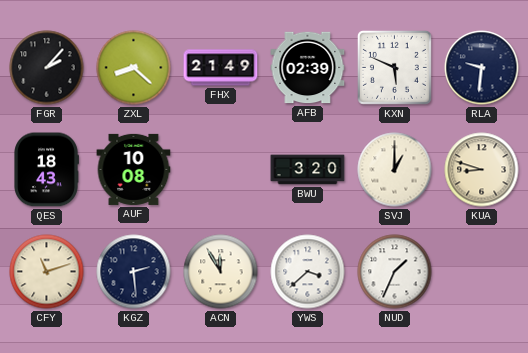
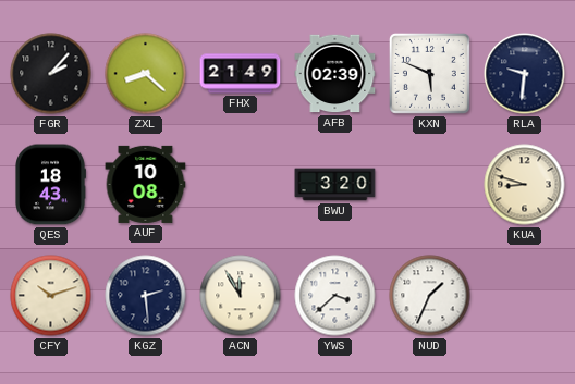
SVJ: 1:00 -> none
CFY: 11:12 -> 10:12
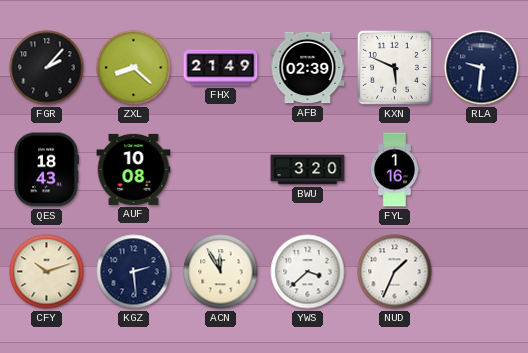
FYL: none -> 1:16
KUA: 8:48 -> none
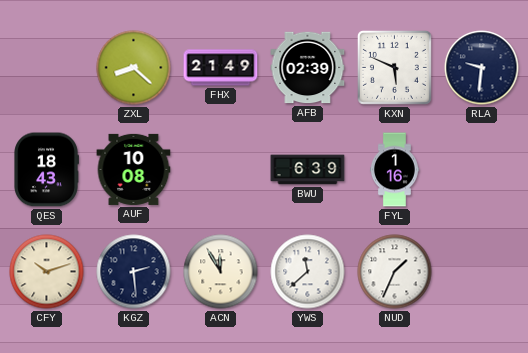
FGR: 2:07 -> none
BWU: 3:20 -> 6:39
YWS: 3:38 -> 11:38
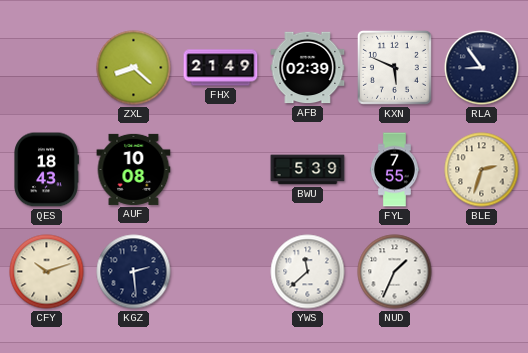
RLA: 9:31 -> 8:54
BWU: 6:39 -> 5:39
FYL: 1:16 -> 7:55
BLE: none -> 2:33
ACN: 11:55 -> none
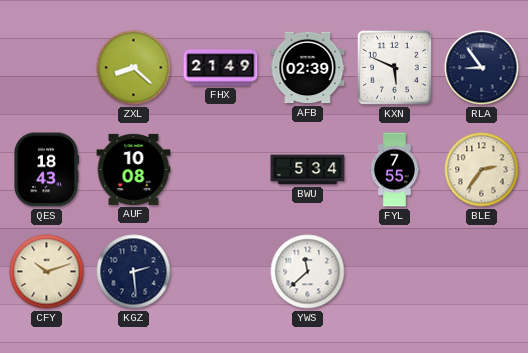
BWU: 5:39 -> 5:34
BLE: 2:33 -> 2:36
NUD: 1:34 -> none
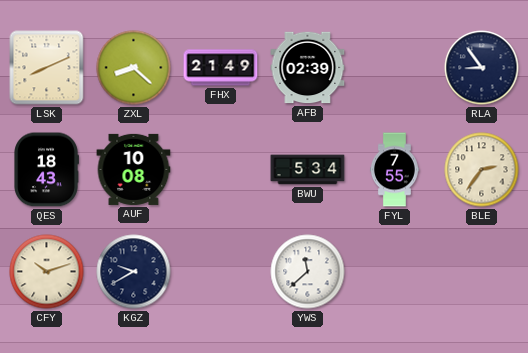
LSK: none -> 8:11
KXN: 5:49 -> none
KGZ: 2:29 -> 9:40
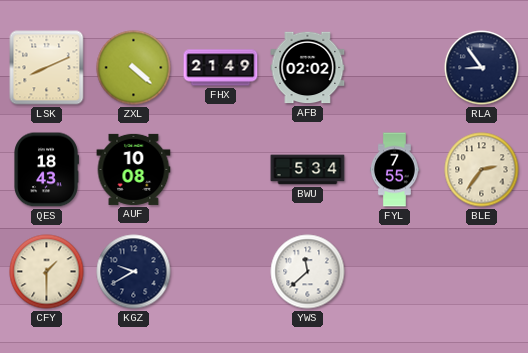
ZXL: 8:22 -> 4:22
AFB: 02:39 -> 02:02
CFY: 10:12 -> 1:30
